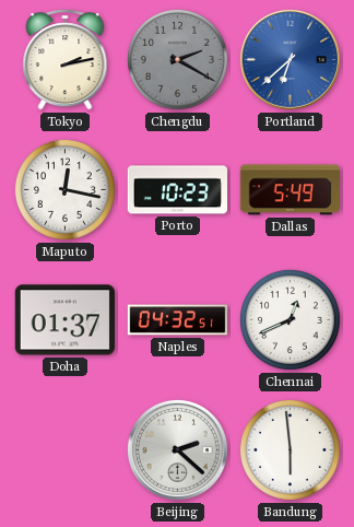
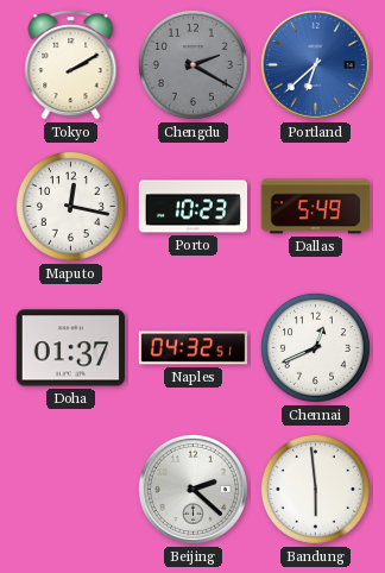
Tokyo: 2:13 -> 2:10
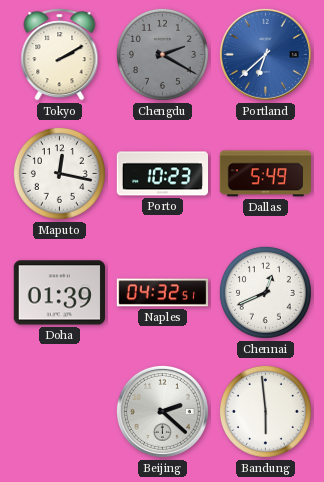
Doha: 01:37 -> 01:39
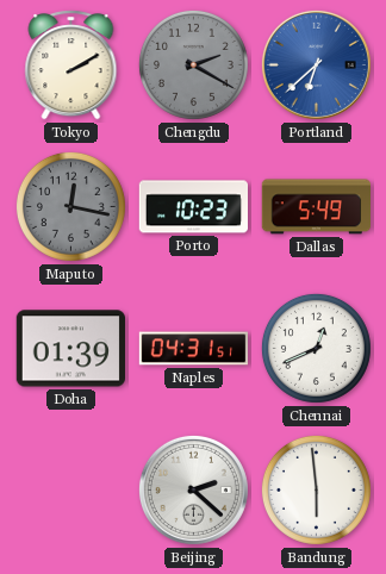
Maputo dial: white -> grey
Naples: 04:32 -> 04:31
